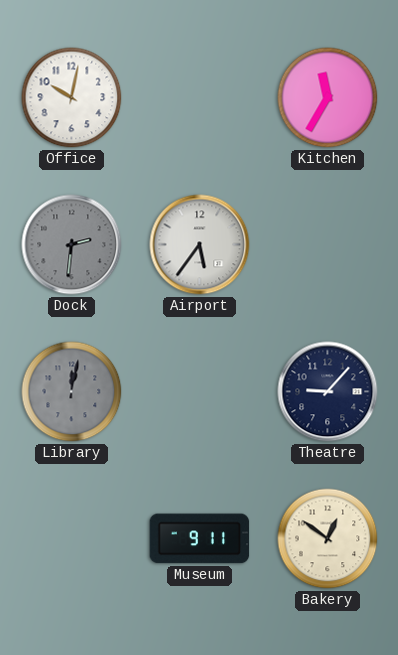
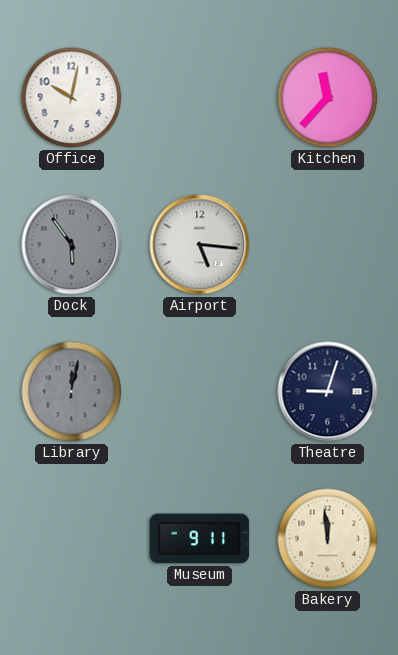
Kitchen: 11:35 -> 11:37
Dock: 2:31 -> 5:54
Airport: 5:36 -> 5:16
Theatre: 9:07 -> 9:03
Bakery: 12:51 -> 11:59
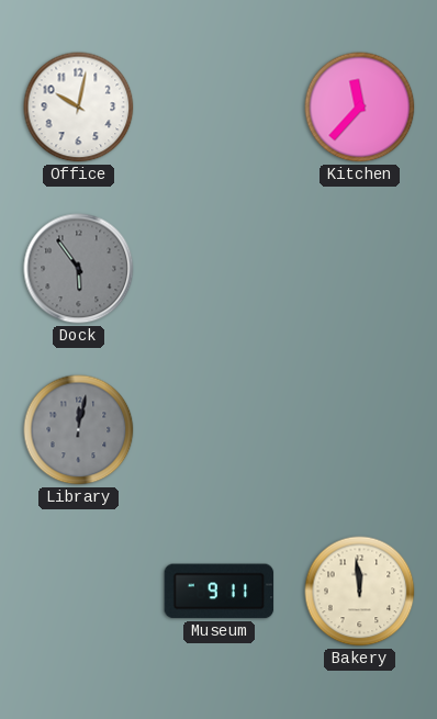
Airport: 5:16 -> none
Theatre: 9:03 -> none
